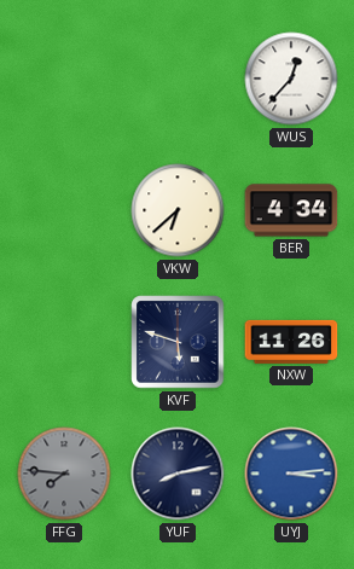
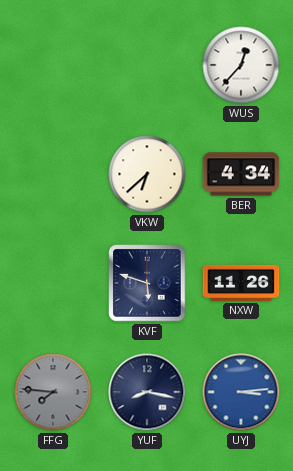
YUF: 8:13 -> 8:17
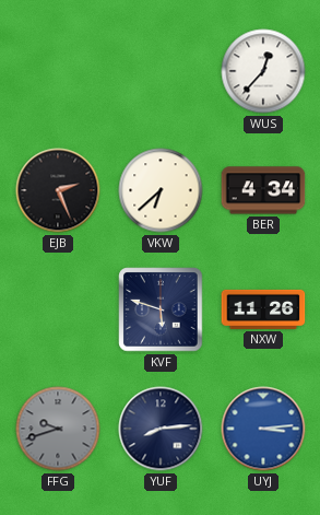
EJB: none -> 2:26
FFG: 7:46 -> 9:42
YUF: 8:17 -> 8:14
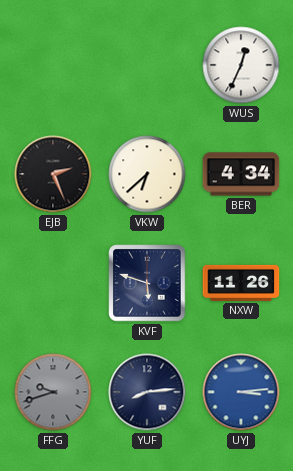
WUS: 12:37 -> 12:34
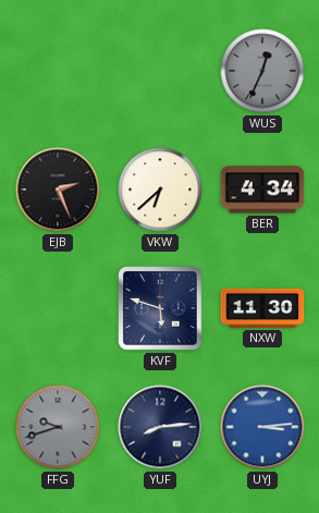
WUS dial: white -> grey
NXW: 11:26 -> 11:30
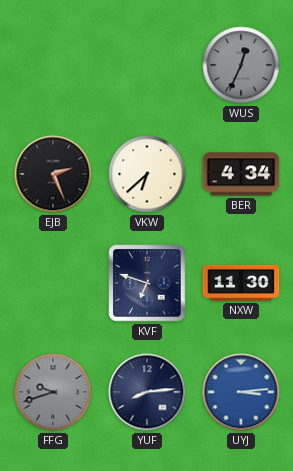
KVF: 5:48 -> 6:48
